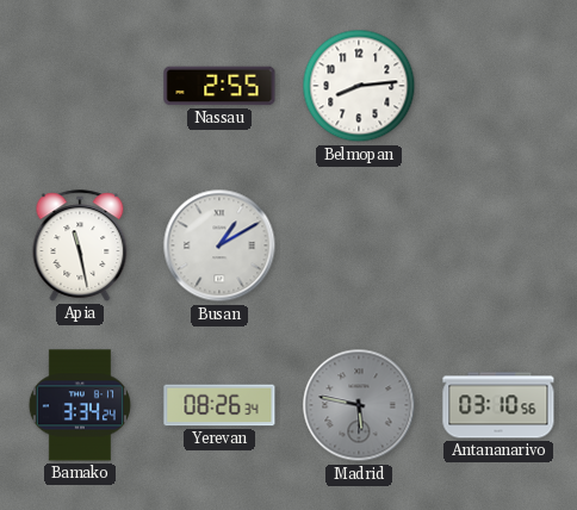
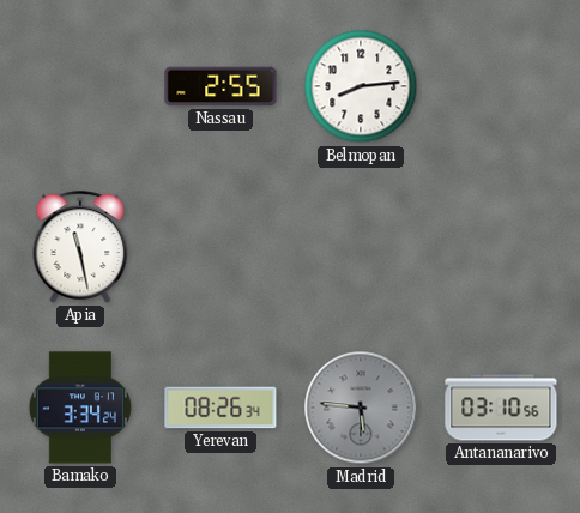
Busan: 1:10 -> none
Madrid: 5:47 -> 5:46
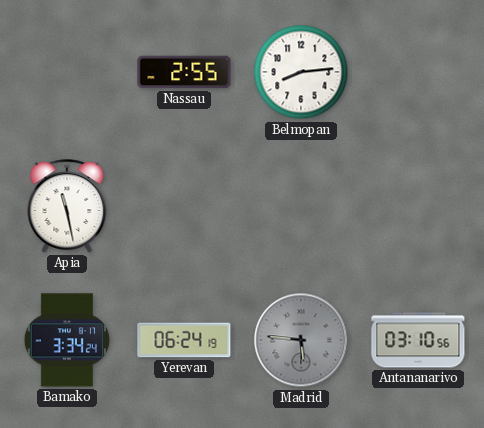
Yerevan: 08:26 -> 06:24
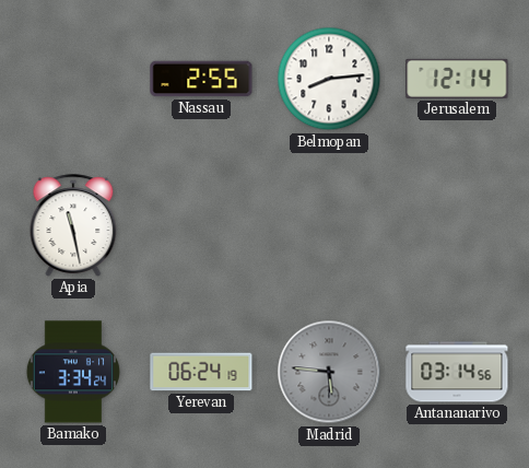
Jerusalem: none -> 12:14
Antananarivo: 03:10 -> 03:14
